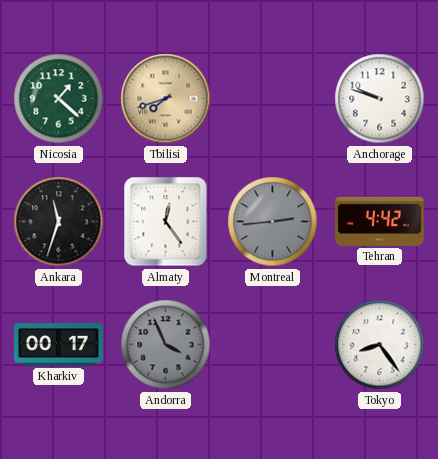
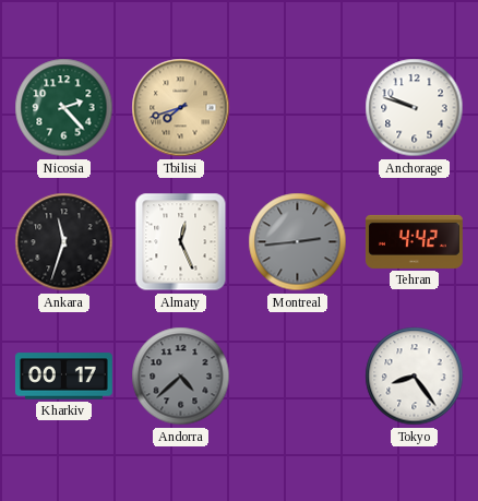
Nicosia: 1:22 -> 2:23
Almaty: 12:24 -> 12:26
Andorra: 3:56 -> 4:38
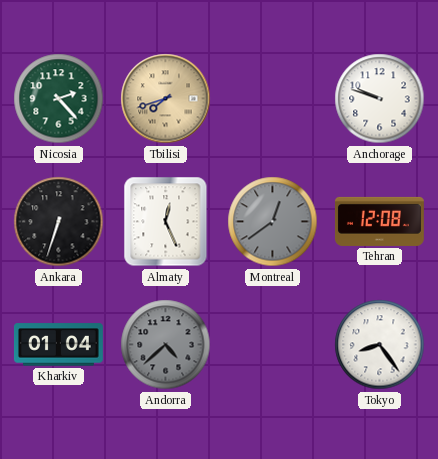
Ankara: 11:33 -> 6:33
Montreal: 2:44 -> 12:39
Tehran: 4:42 -> 12:08
Kharkiv: 00:17 -> 01:04
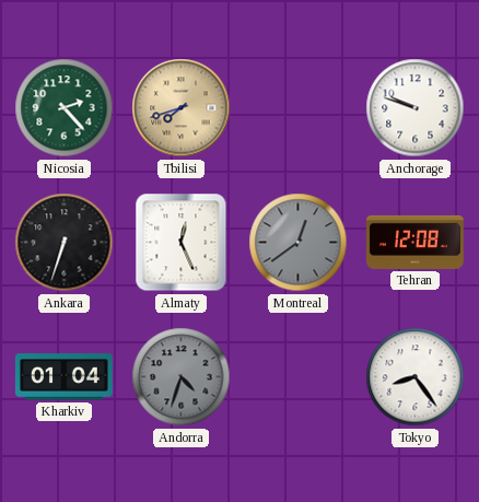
Andorra: 4:38 -> 4:33
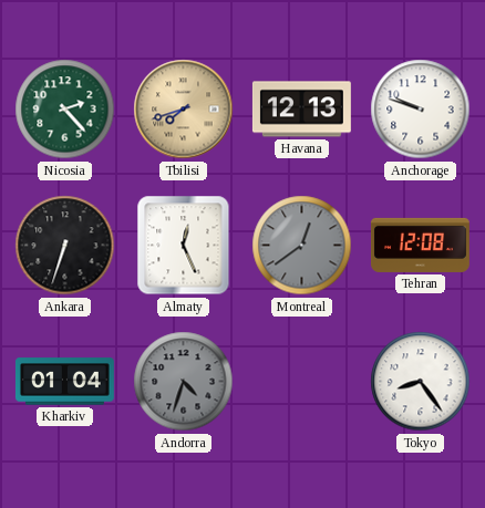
Havana: none -> 12:13
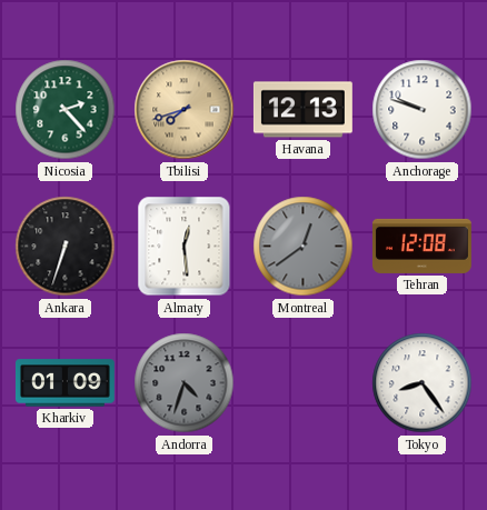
Almaty: 12:26 -> 12:29
Kharkiv: 01:04 -> 01:09
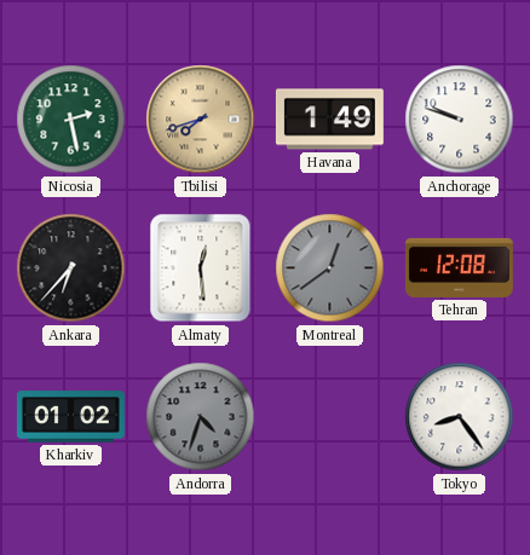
Nicosia: 2:23 -> 2:28
Havana: 12:13 -> 1:49
Ankara: 6:33 -> 6:37
Kharkiv: 01:09 -> 01:02
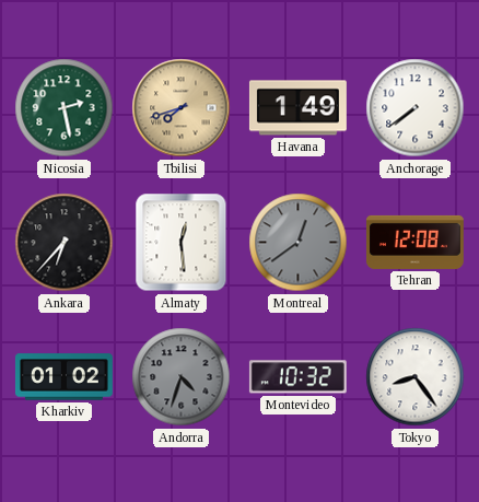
Anchorage: 9:48 -> 7:39
Montevideo: none -> 10:32
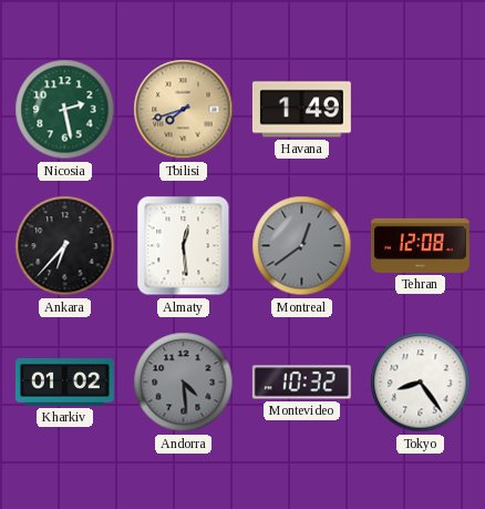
Anchorage: 7:39 -> none
Andorra: 4:33 -> 4:29
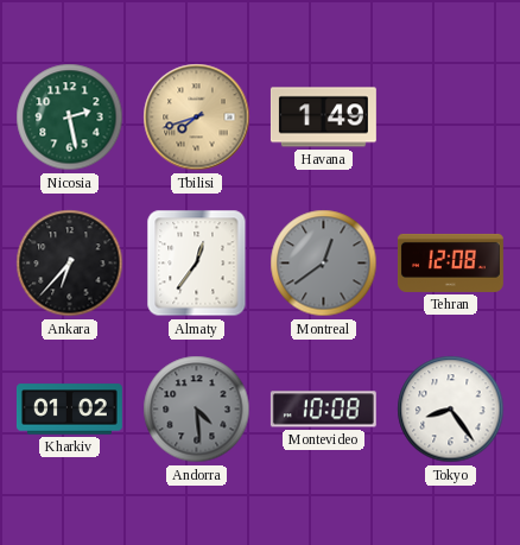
Almaty: 12:29 -> 12:36
Montevideo: 10:32 -> 10:08
